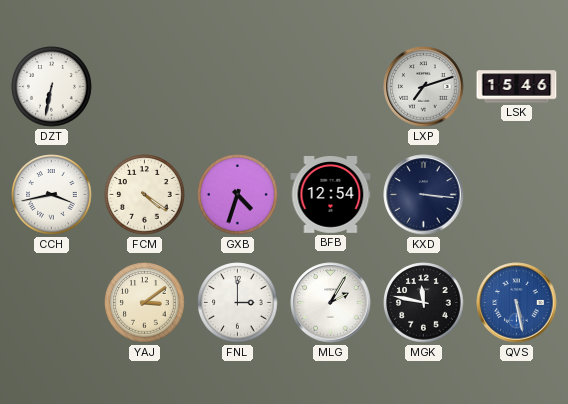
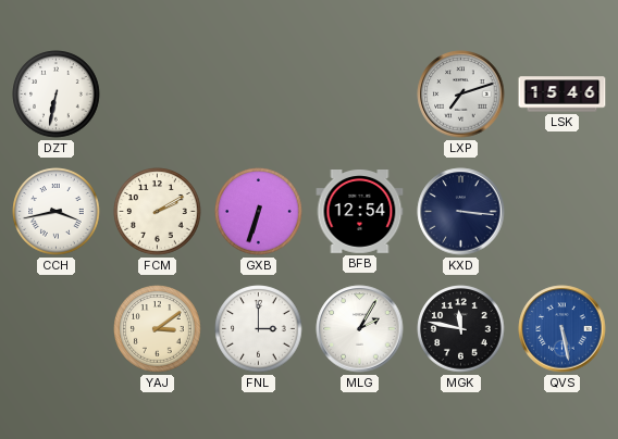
FCM: 4:21 -> 2:10
GXB: 4:33 -> 6:33
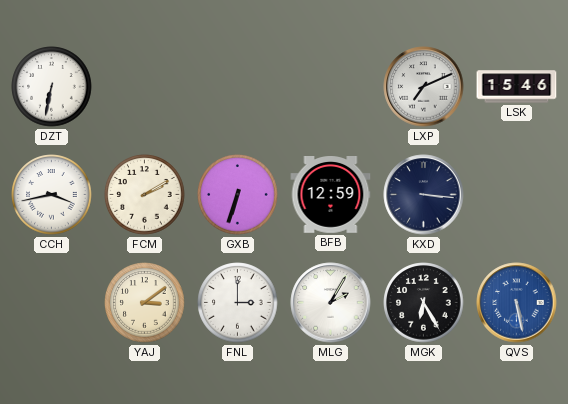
LXP: 7:12 -> 7:11
BFB: 12:54 -> 12:59
MGK: 11:47 -> 6:25
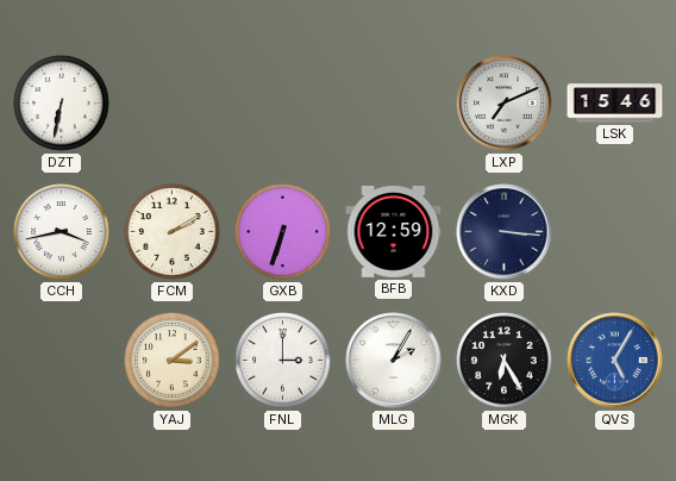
QVS: 5:28 -> 5:05
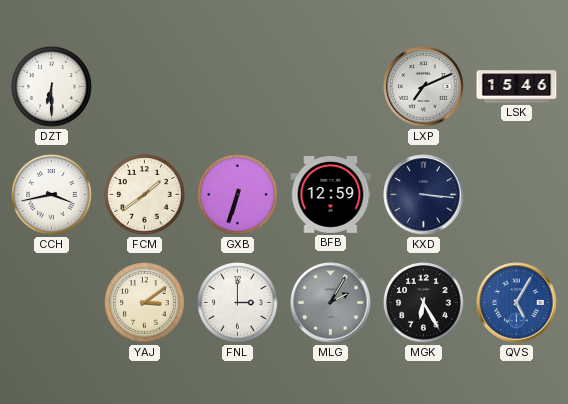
DZT: 6:32 -> 6:30
FCM: 2:10 -> 1:39
MLG dial: white -> grey
